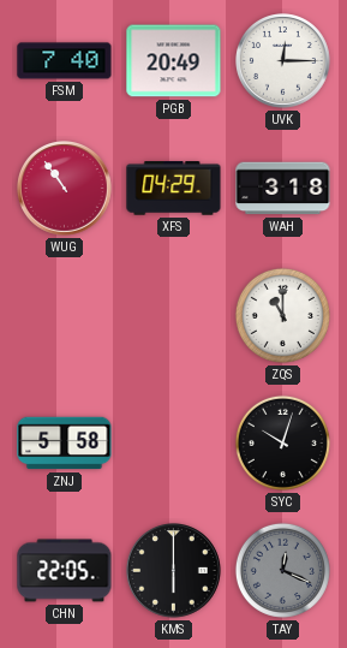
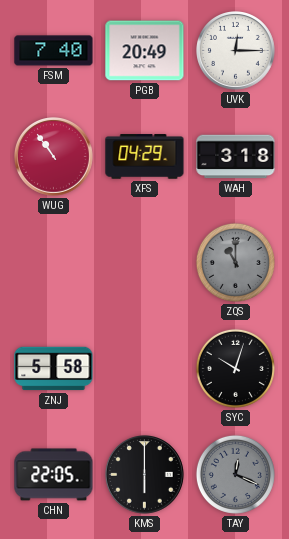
ZQS dial: white -> grey
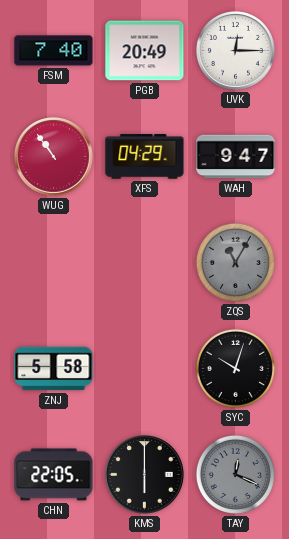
WAH: 3:18 -> 9:47
ZQS: 11:00 -> 11:05
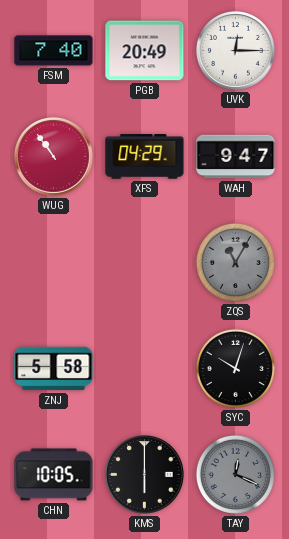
CHN: 22:05 -> 10:05
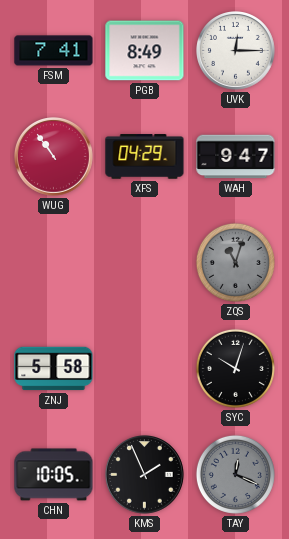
FSM: 7:40 -> 7:41
PGB: 20:49 -> 8:49
ZQS: 11:05 -> 11:03
KMS: 6:00 -> 1:56
